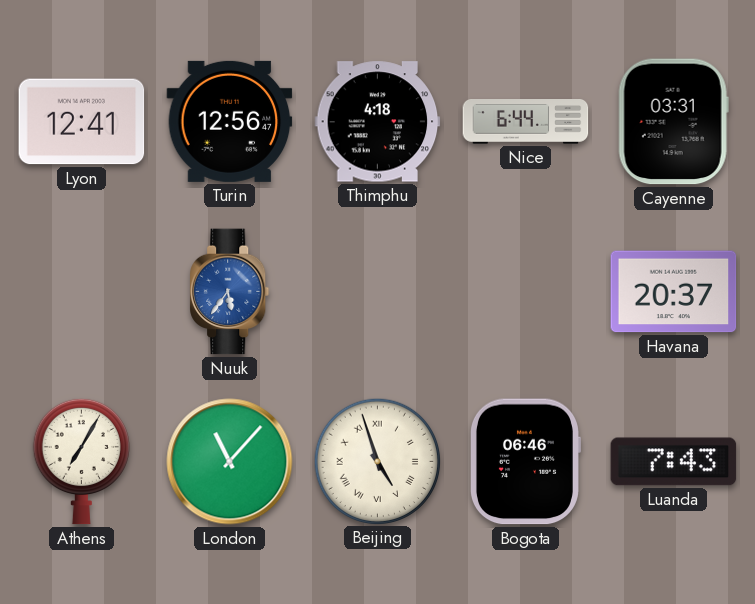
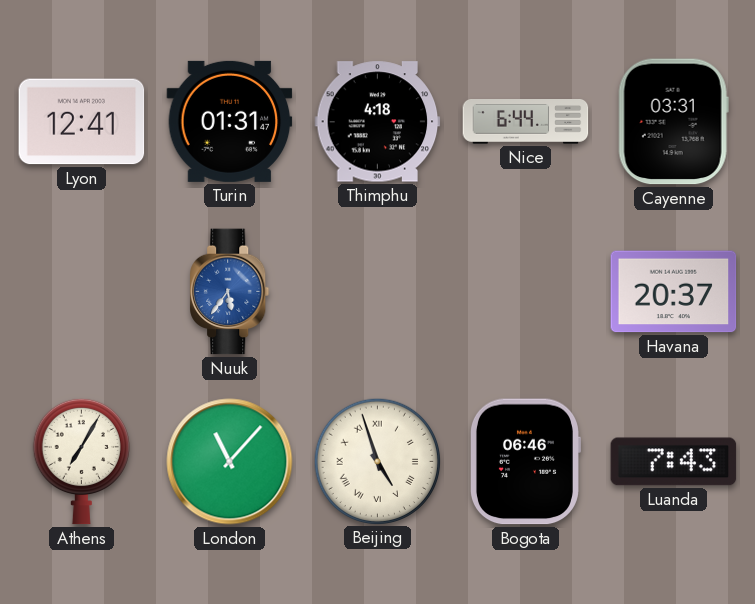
Turin: 12:56 -> 01:31
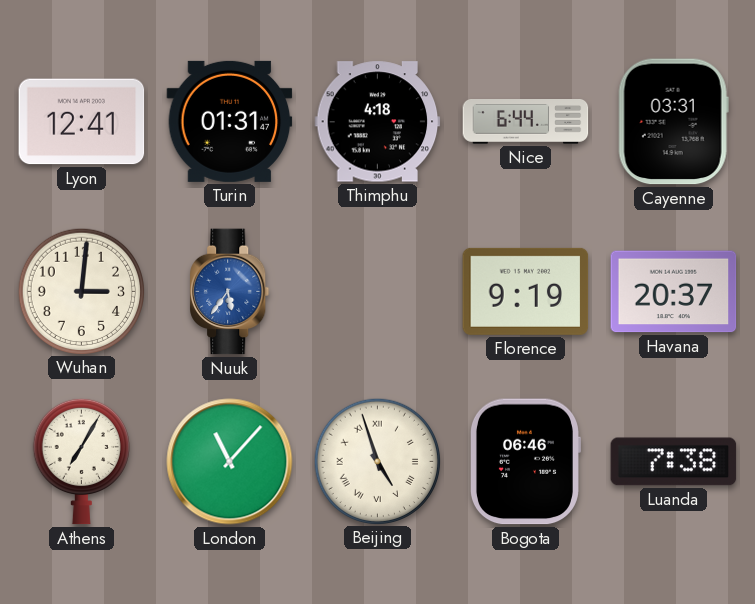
Wuhan: none -> 3:01
Florence: none -> 9:19
Luanda: 7:43 -> 7:38
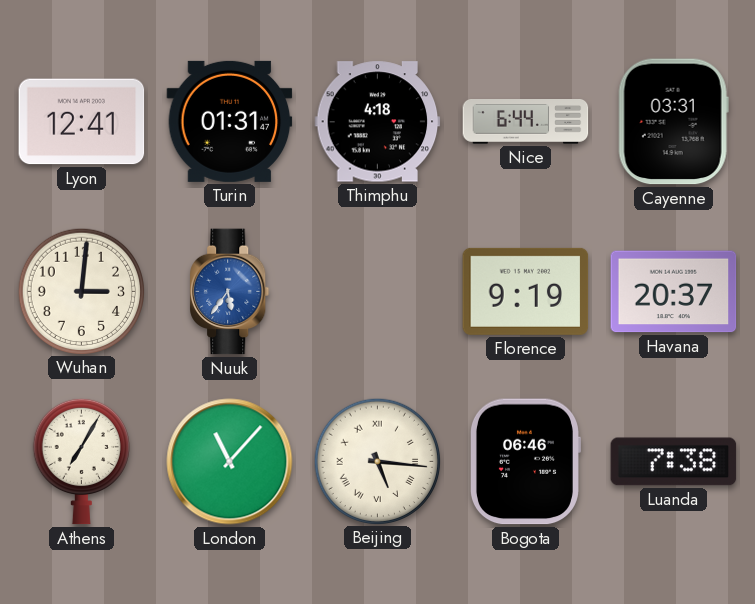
Beijing: 4:57 -> 5:16
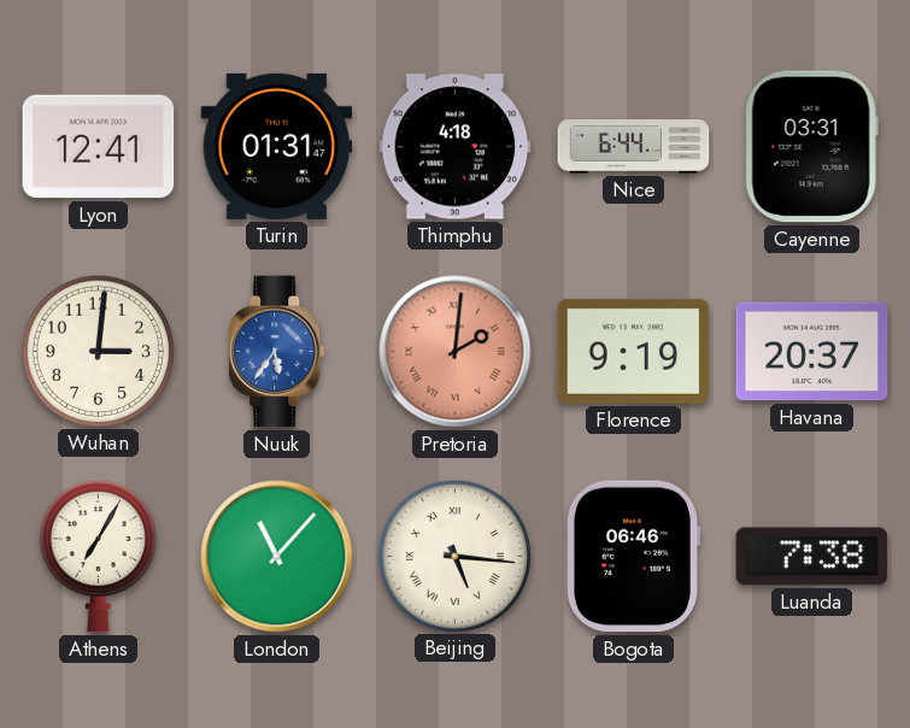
Pretoria: none -> 2:01
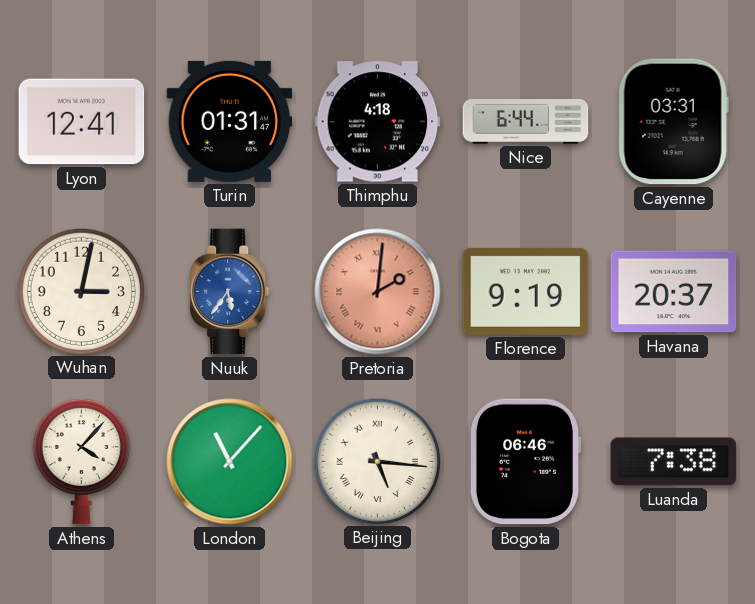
Wuhan: 3:01 -> 3:02
Athens: 7:05 -> 4:07
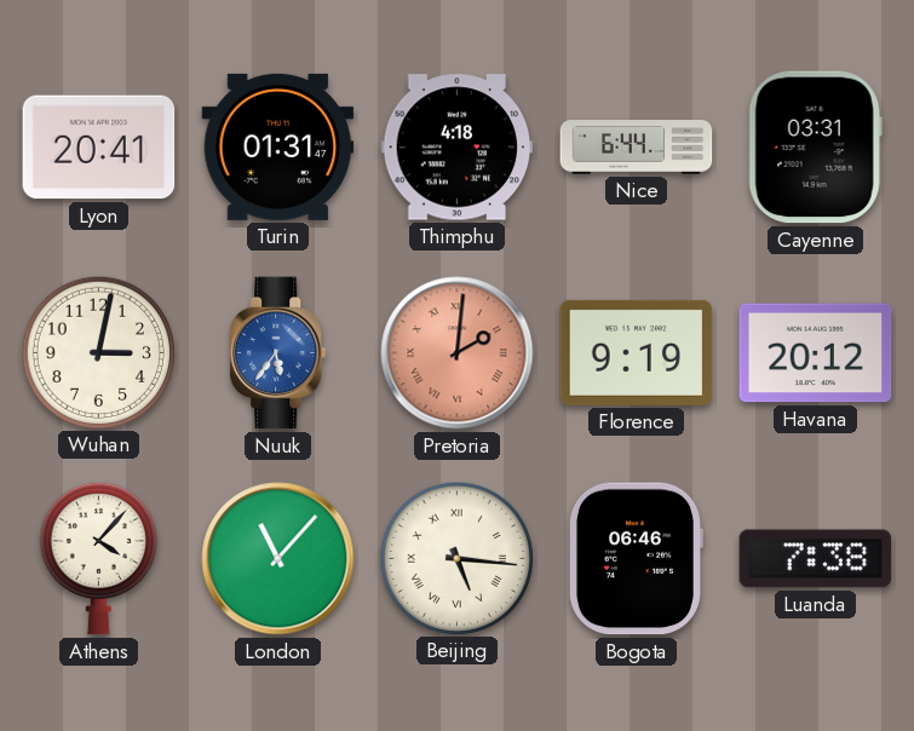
Lyon: 12:41 -> 20:41
Havana: 20:37 -> 20:12
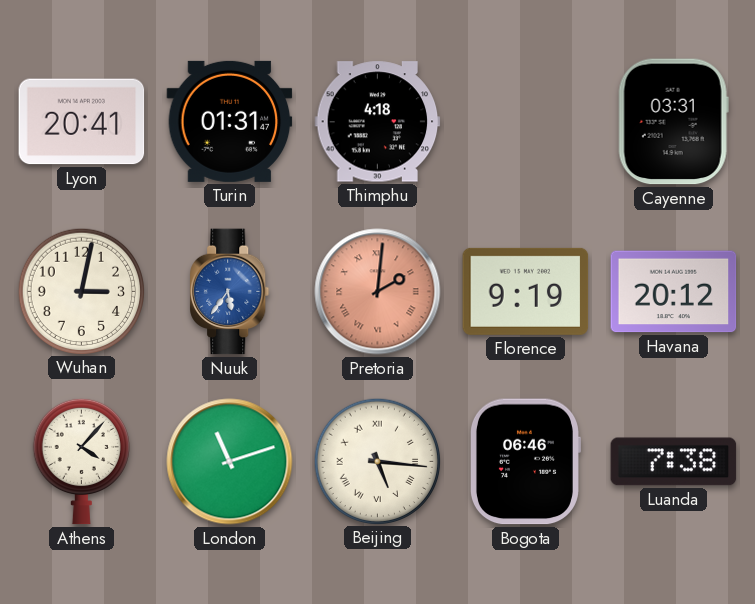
Nice: 6:44 -> none
London: 11:07 -> 11:12
